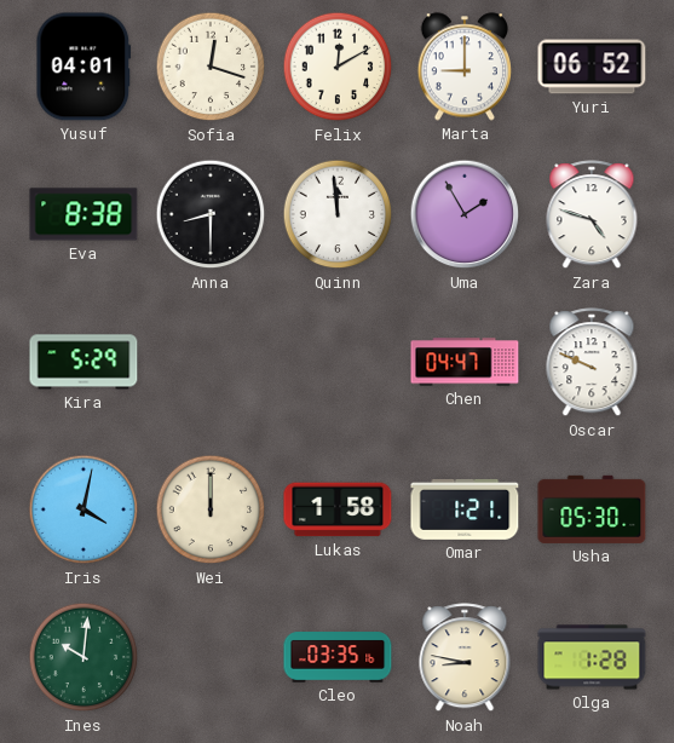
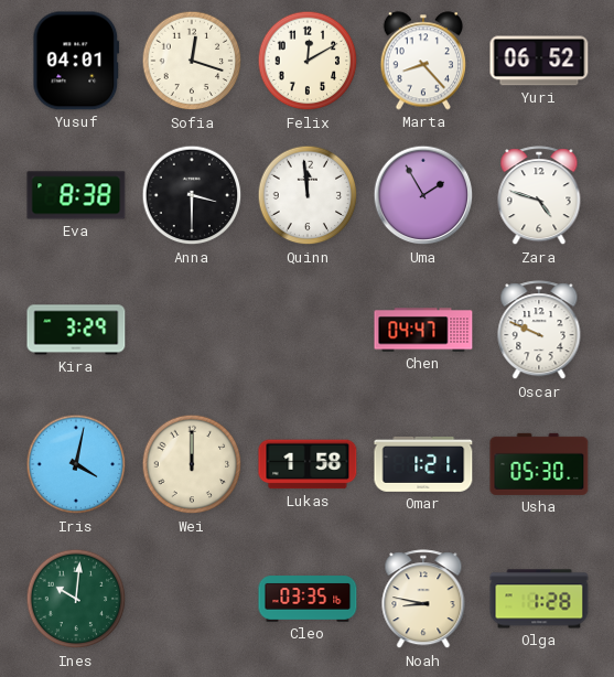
Marta: 9:00 -> 8:23
Anna: 8:30 -> 3:30
Kira: 5:29 -> 3:29
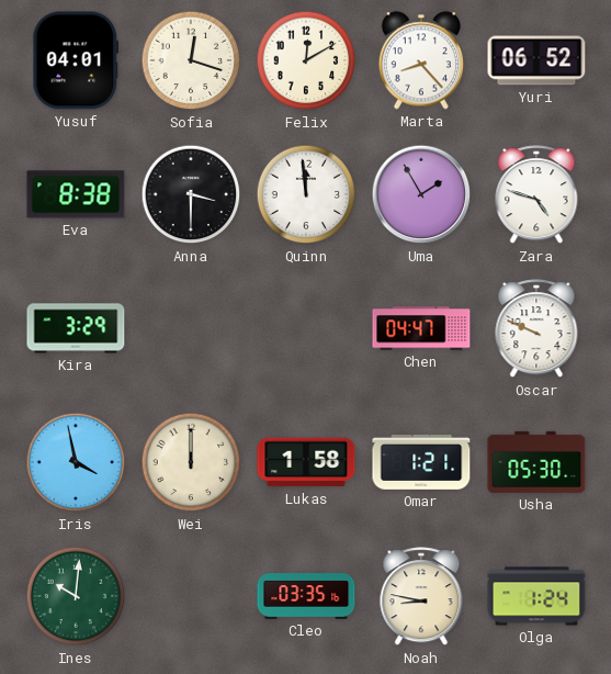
Iris: 4:02 -> 3:58
Olga: 1:28 -> 1:24
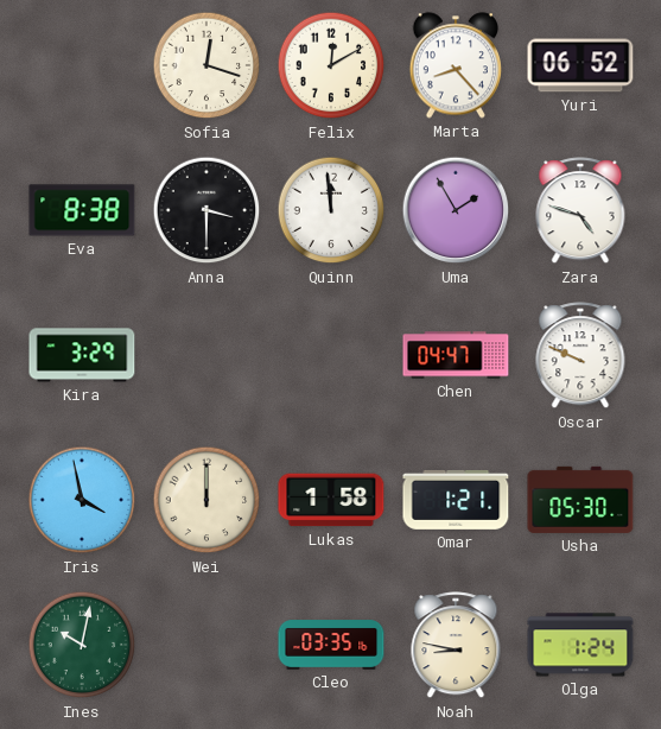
Yusuf: 04:01 -> none
Ines: 10:01 -> 10:02
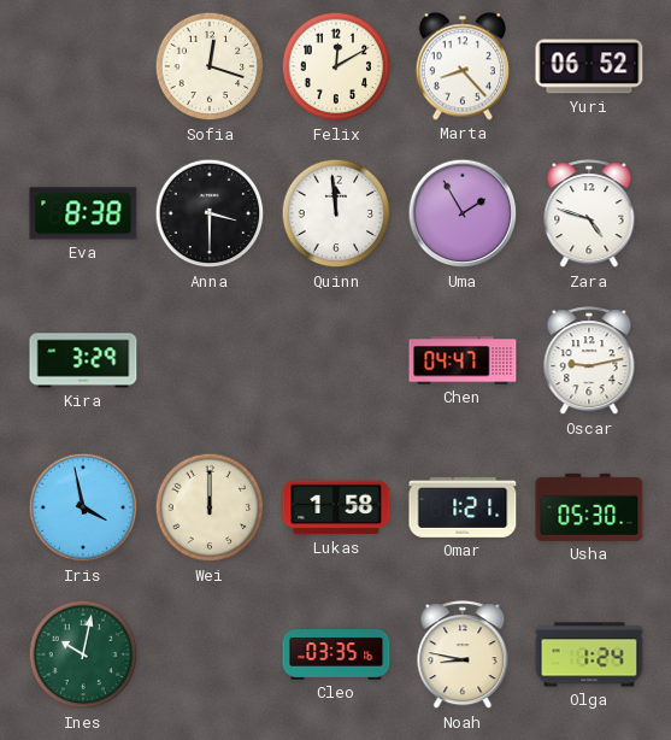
Oscar: 9:49 -> 9:13
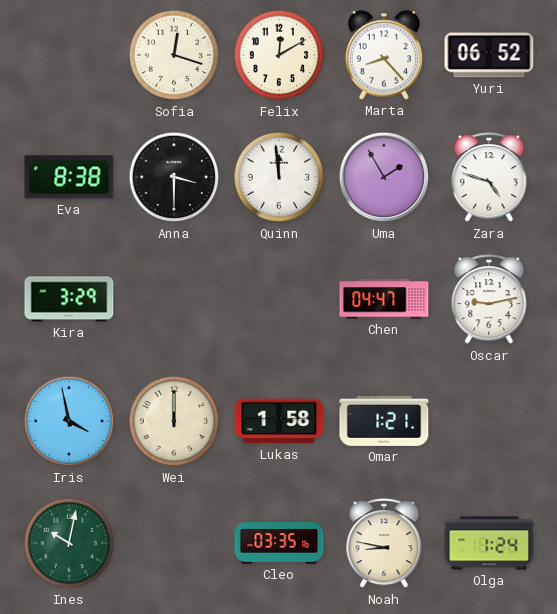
Usha: 05:30 -> none
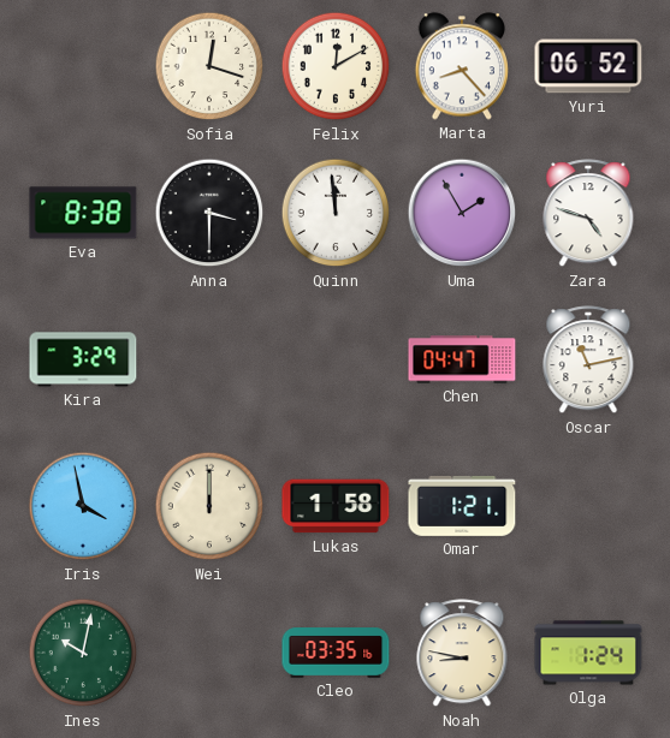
Oscar: 9:13 -> 11:13
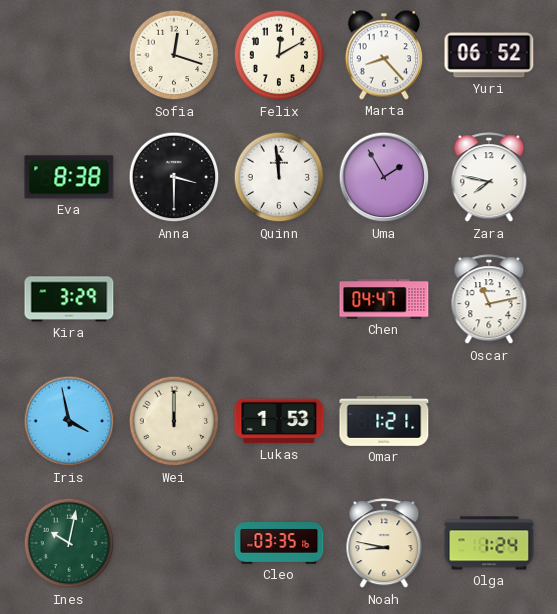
Zara: 4:48 -> 7:47
Lukas: 1:58 -> 1:53
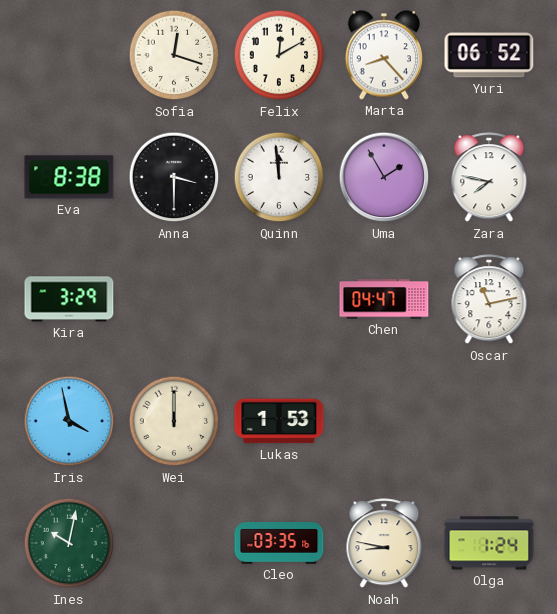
Omar: 1:21 -> none
